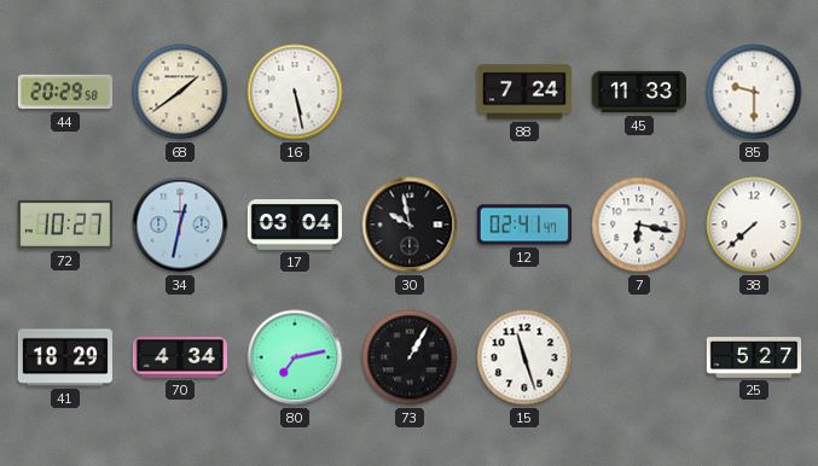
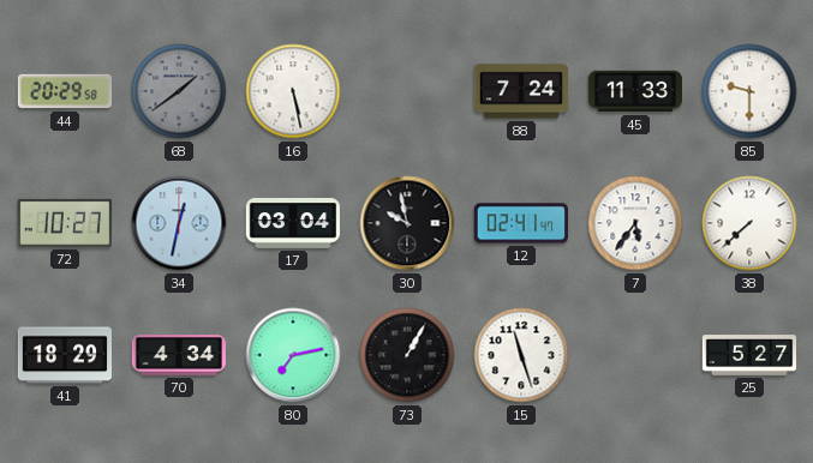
68 dial: cream -> grey
7: 6:17 -> 5:36
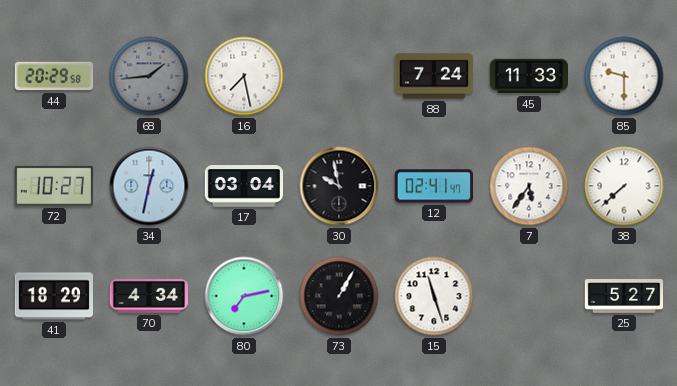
68: 1:39 -> 1:44
16: 5:28 -> 7:28
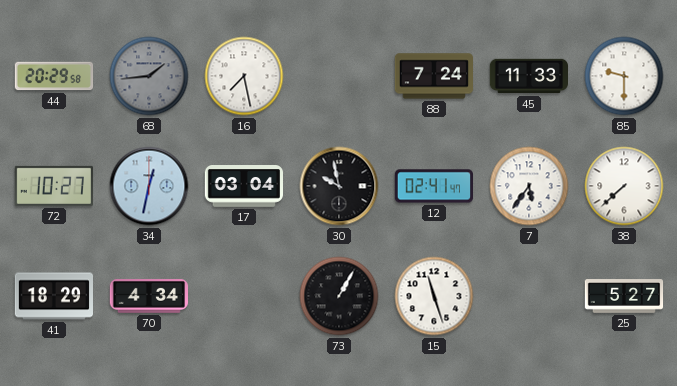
80: 7:13 -> none
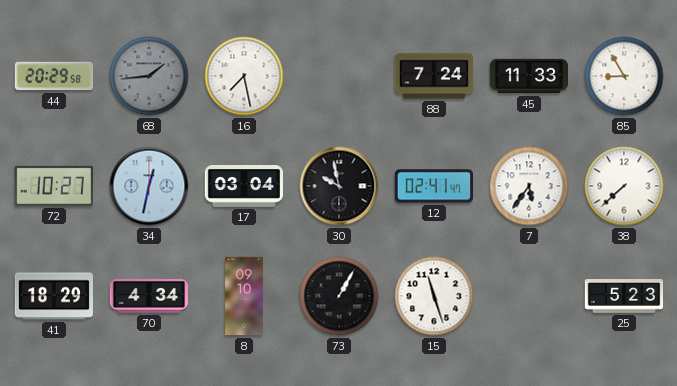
85: 9:30 -> 8:55
8: none -> 09:10
25: 5:27 -> 5:23
